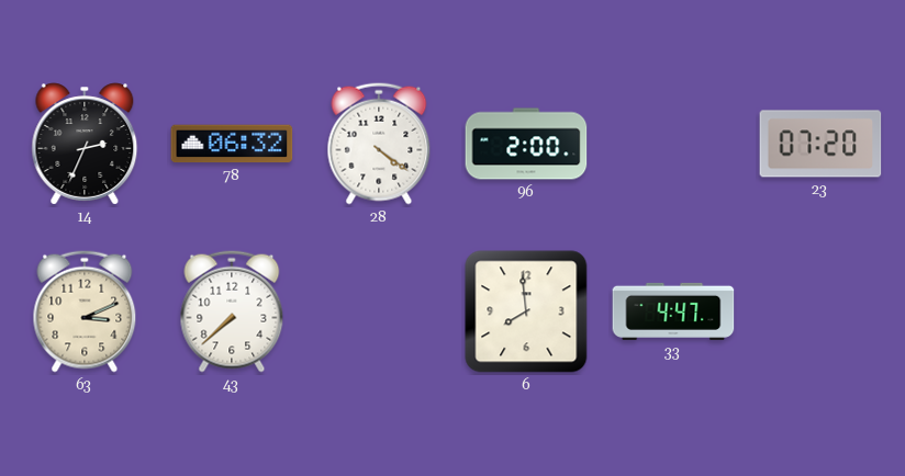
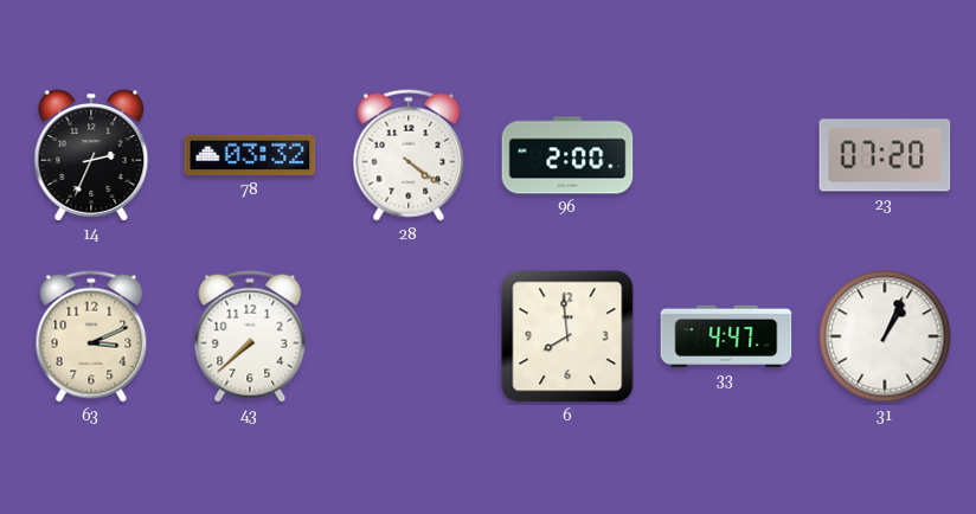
78: 06:32 -> 03:32
31: none -> 1:04
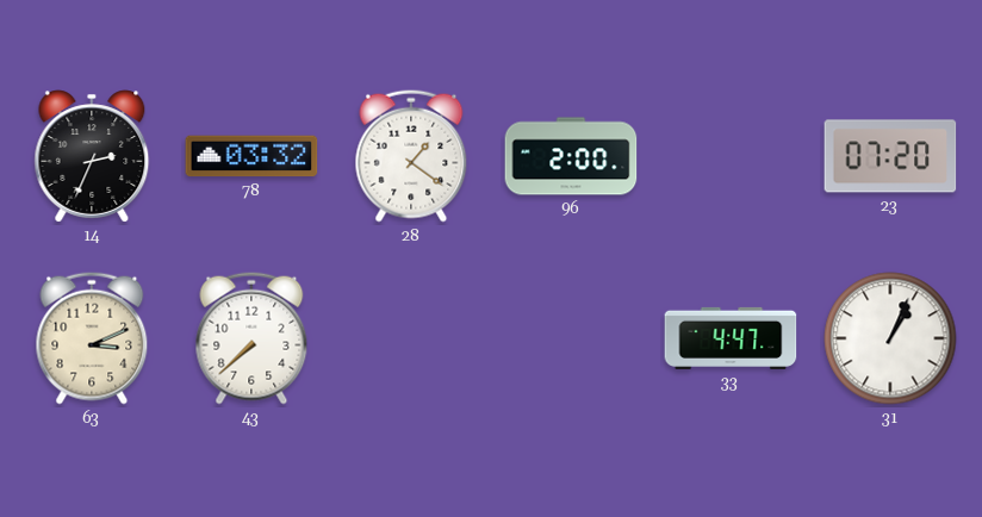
28: 4:21 -> 1:21
6: 7:59 -> none
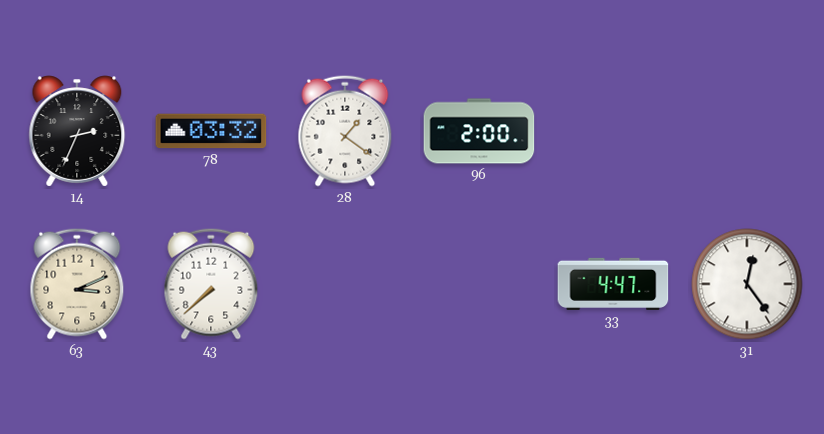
23: 07:20 -> none
31: 1:04 -> 12:24
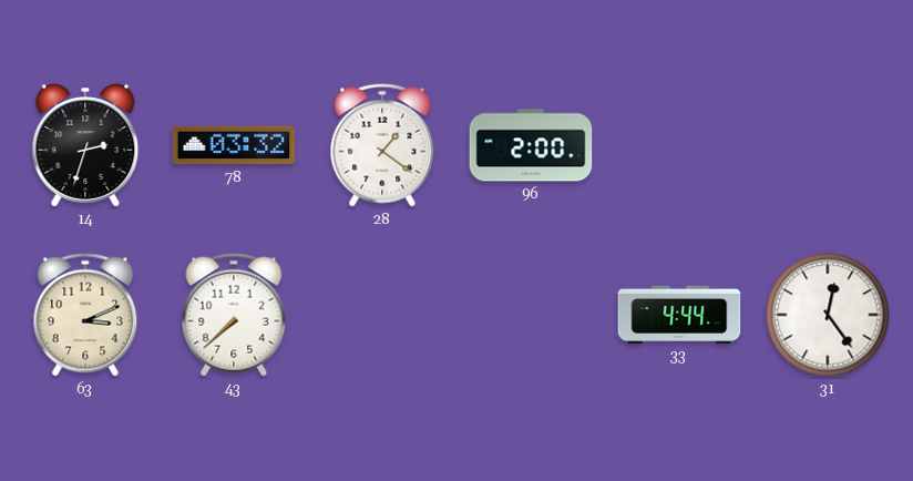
14: 2:34 -> 2:33
33: 4:47 -> 4:44
